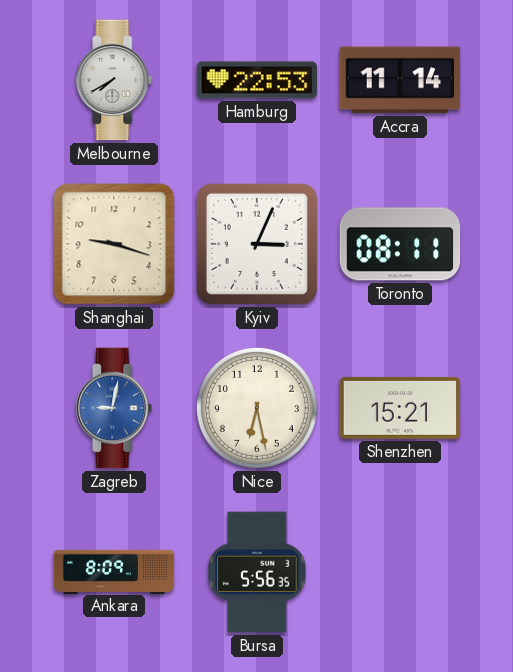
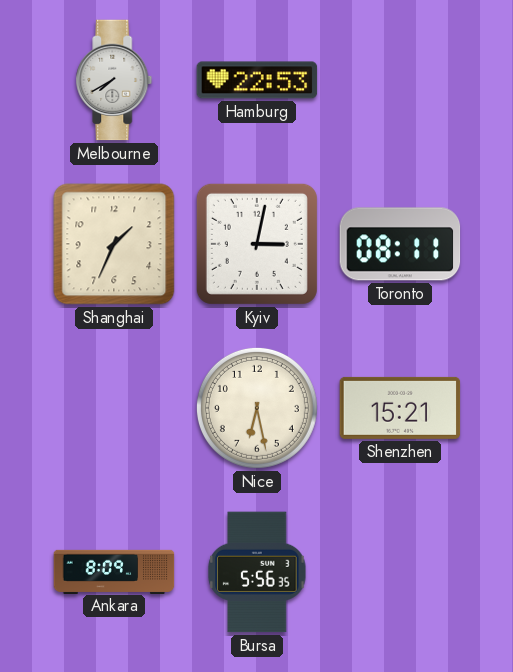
Accra: 11:14 -> none
Shanghai: 9:18 -> 1:34
Kyiv: 3:04 -> 3:02
Zagreb: 9:02 -> none
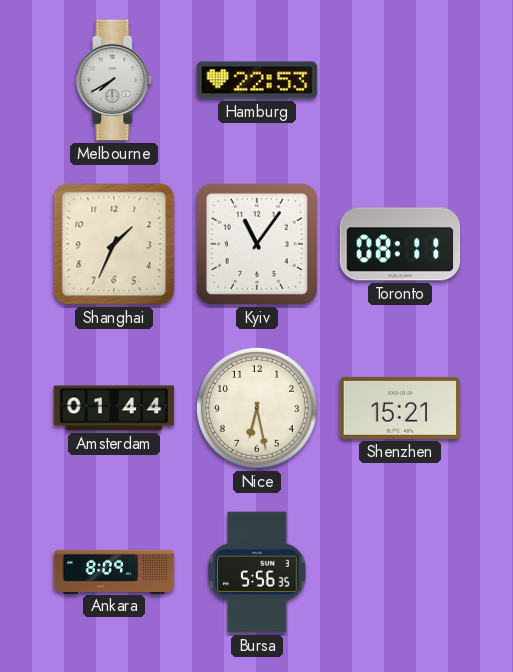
Kyiv: 3:02 -> 11:06
Amsterdam: none -> 01:44
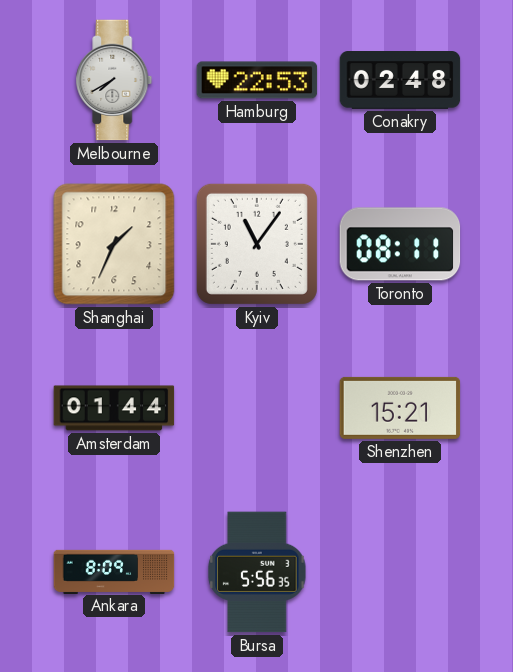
Conakry: none -> 02:48
Nice: 6:28 -> none
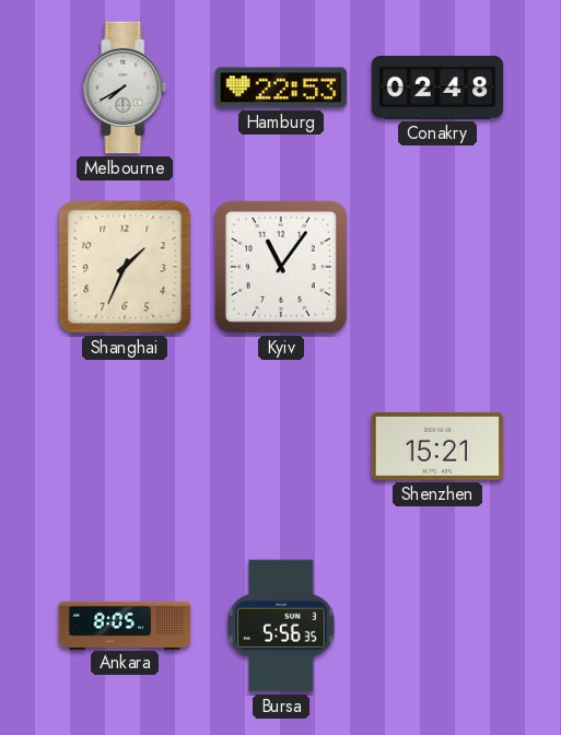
Toronto: 08:11 -> none
Amsterdam: 01:44 -> none
Ankara: 8:09 -> 8:05
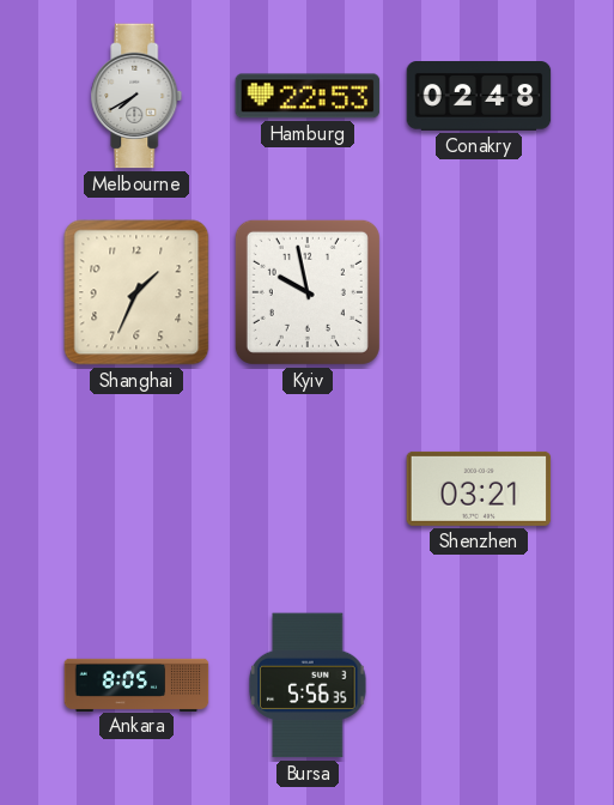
Kyiv: 11:06 -> 9:58
Shenzhen: 15:21 -> 03:21
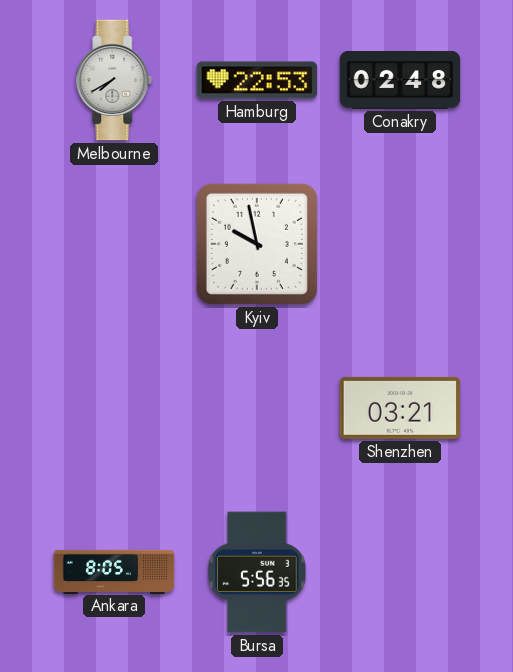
Shanghai: 1:34 -> none
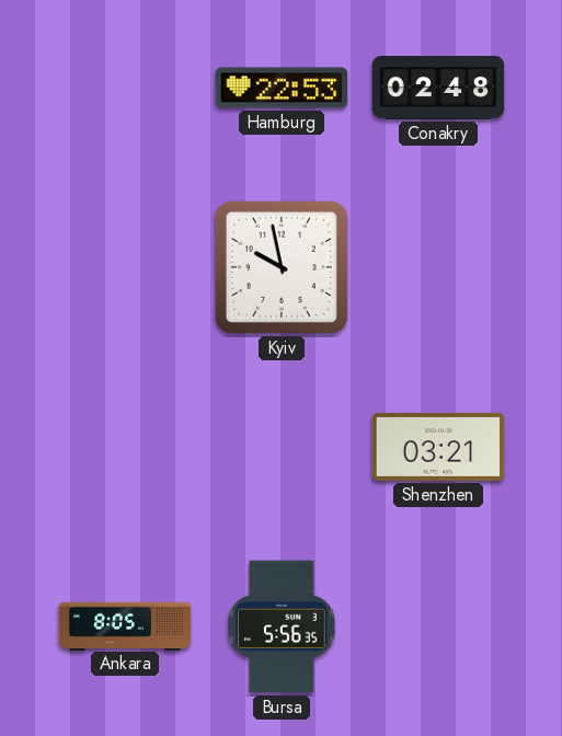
Melbourne: 7:40 -> none
